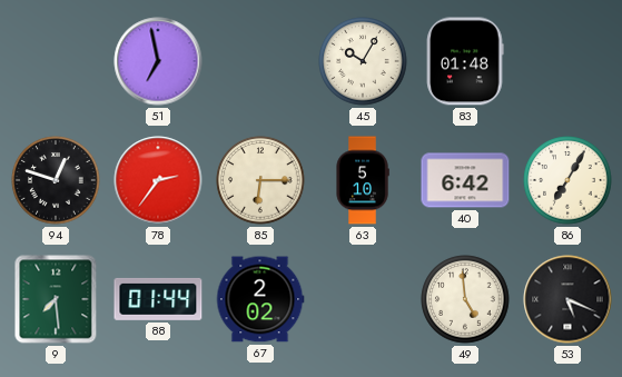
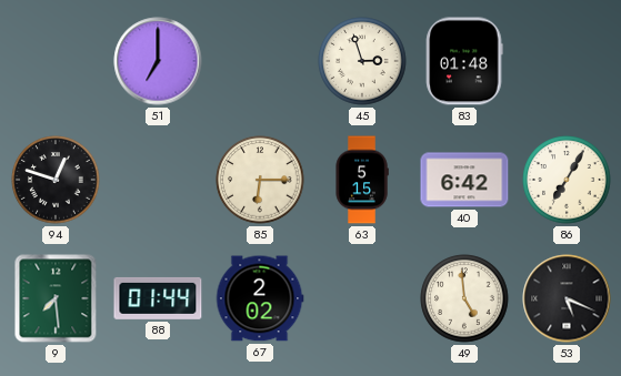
51: 6:58 -> 7:00
45: 10:05 -> 2:57
78: 2:36 -> none
63: 5:10 -> 5:15
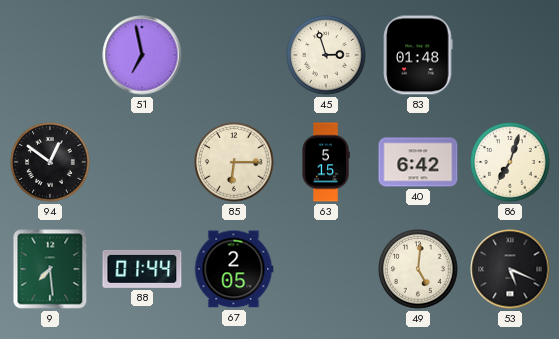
51: 7:00 -> 6:58
94: 12:48 -> 12:51
86: 7:05 -> 7:03
67: 2:02 -> 2:05
49: 4:59 -> 5:01
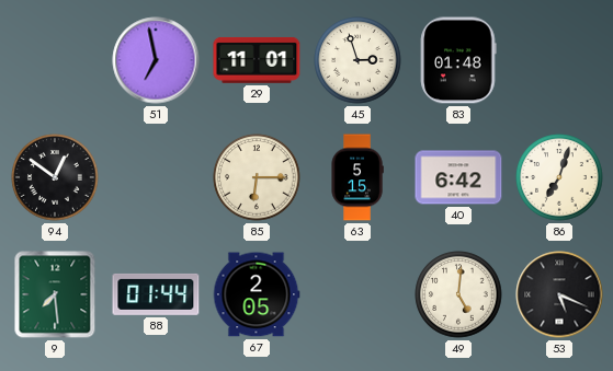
29: none -> 11:01
